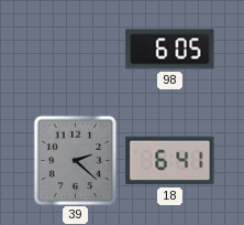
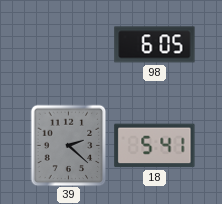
18: 6:41 -> 5:41
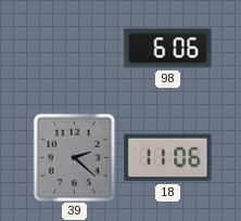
98: 6:05 -> 6:06
18: 5:41 -> 11:06
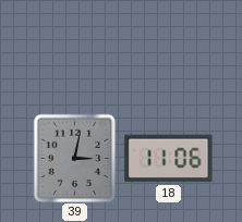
98: 6:06 -> none
39: 2:22 -> 3:02
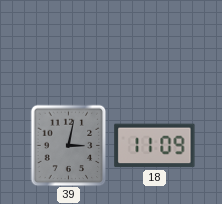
18: 11:06 -> 11:09
